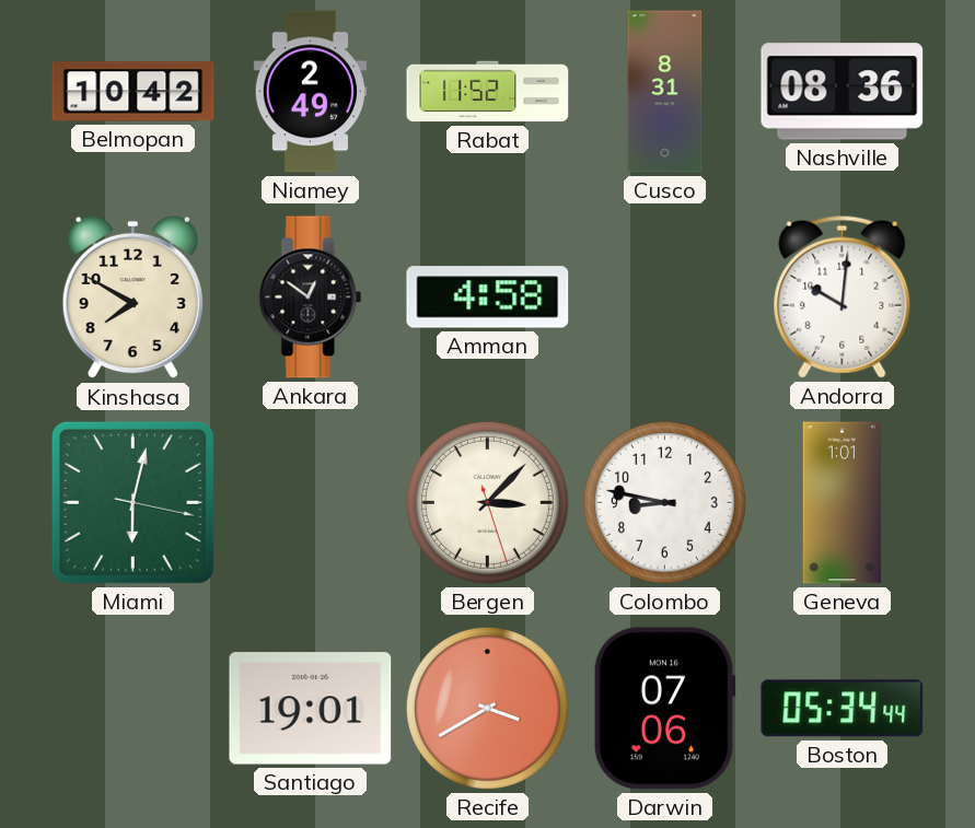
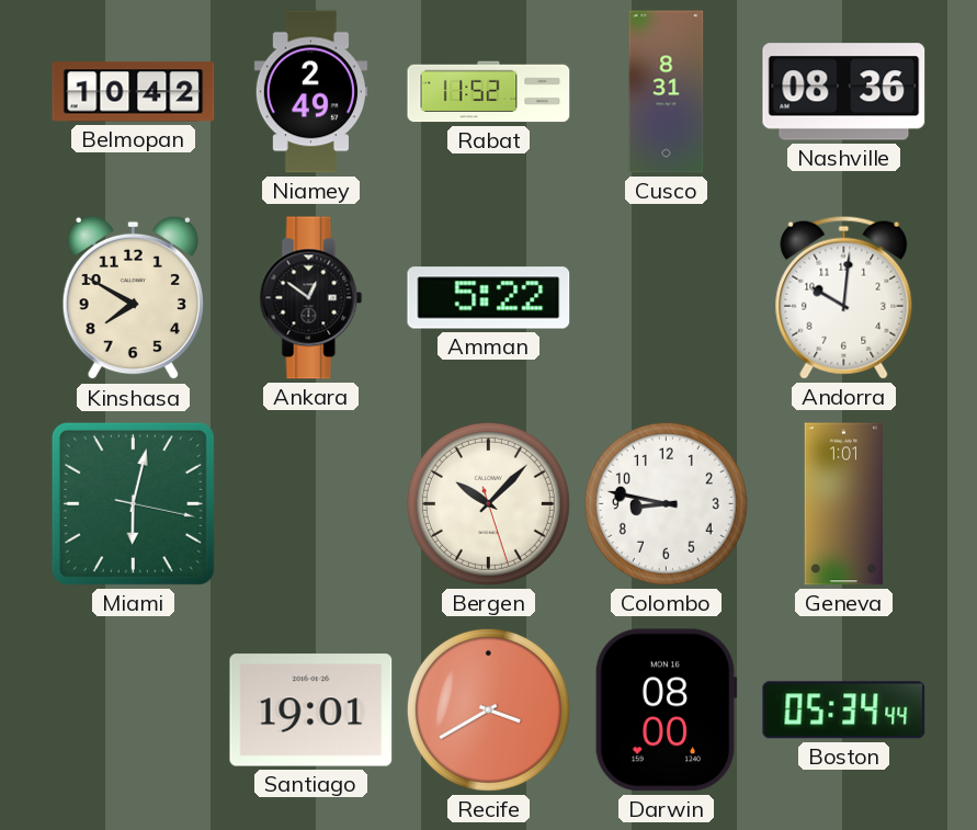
Amman: 4:58 -> 5:22
Bergen: 3:07 -> 10:07
Darwin: 07:06 -> 08:00
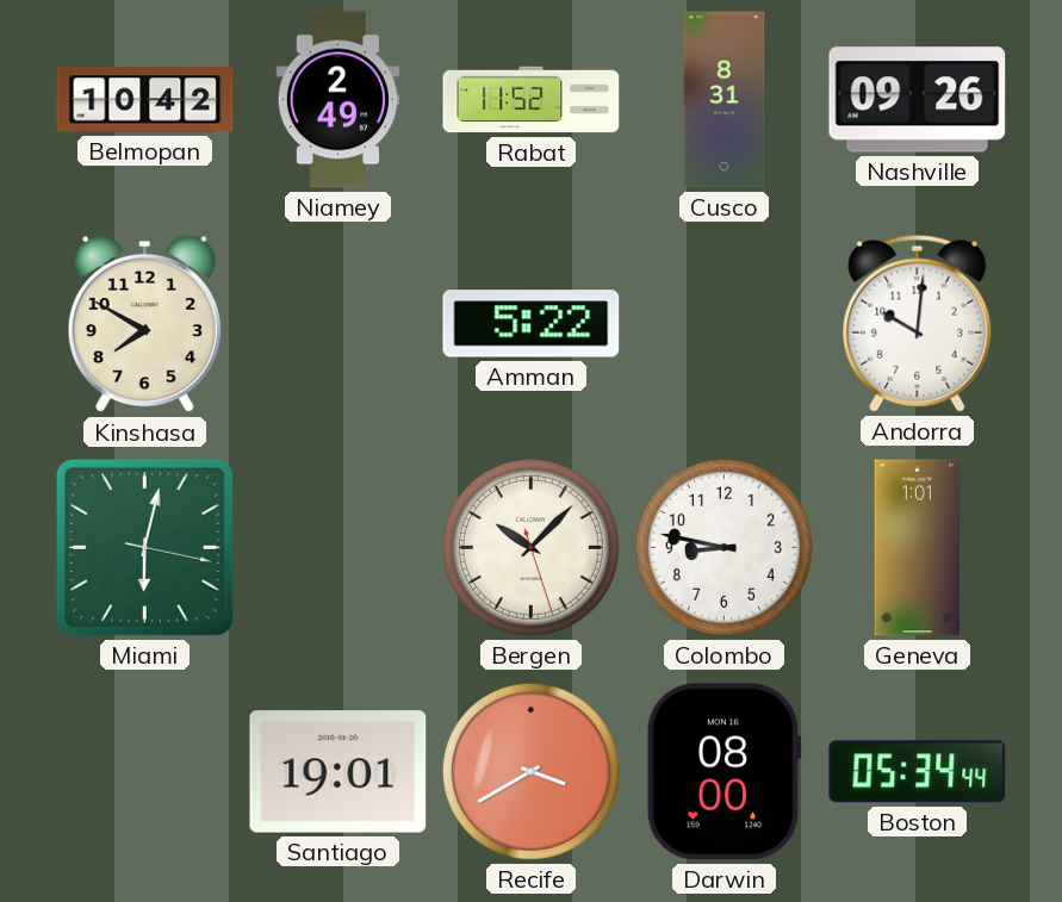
Nashville: 08:36 -> 09:26
Ankara: 12:51 -> none
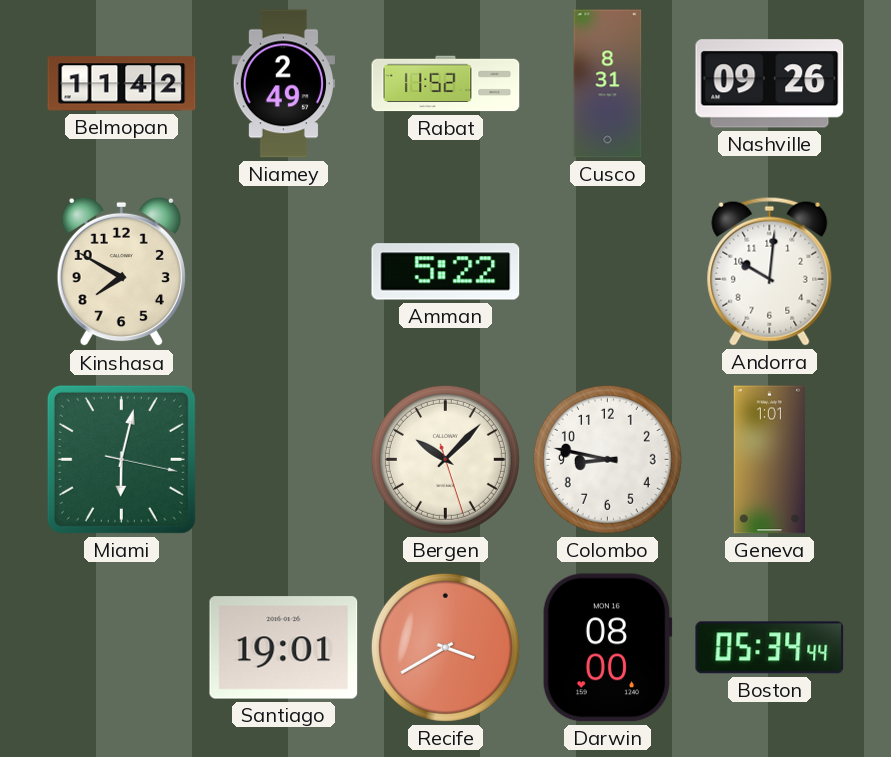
Belmopan: 10:42 -> 11:42
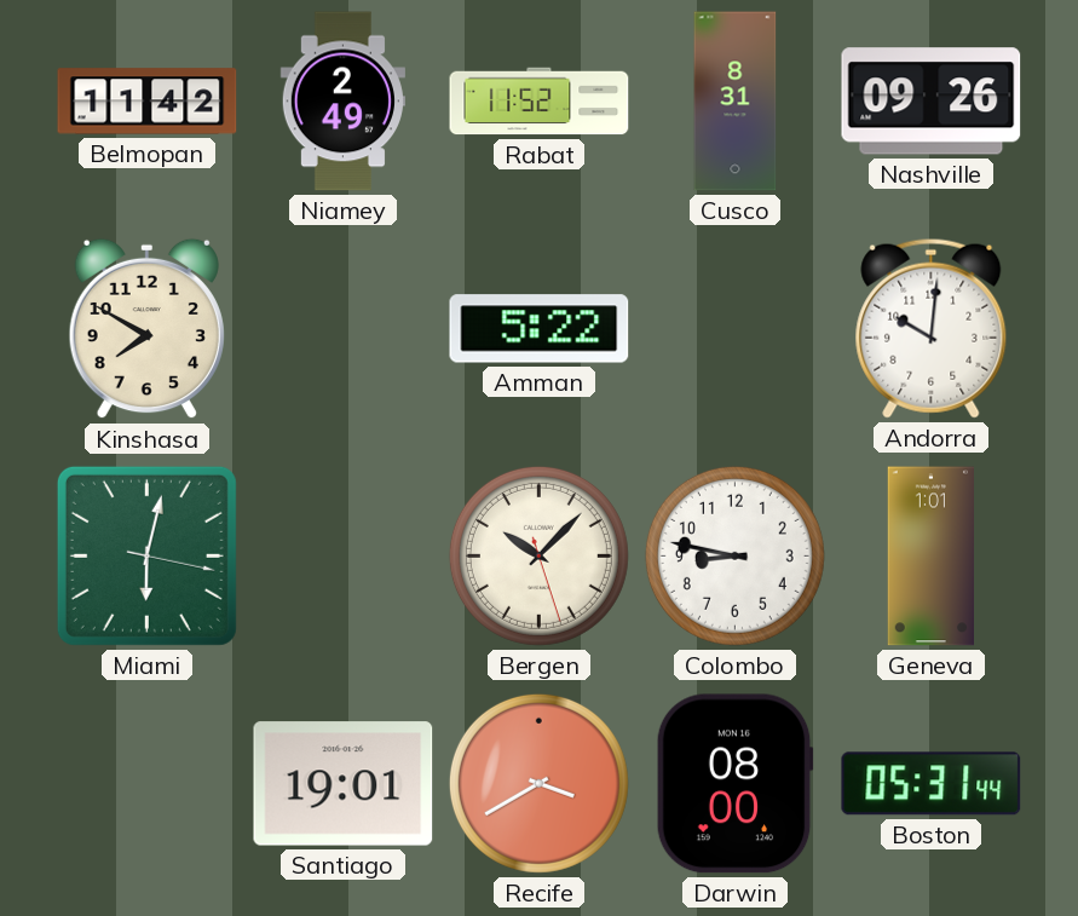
Boston: 05:34 -> 05:31
